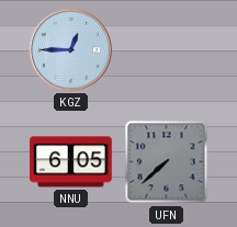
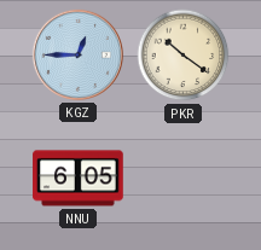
PKR: none -> 10:21
UFN: 7:38 -> none
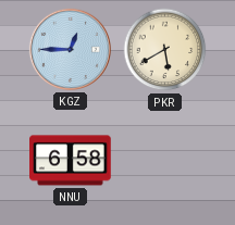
PKR: 10:21 -> 5:40
NNU: 6:05 -> 6:58
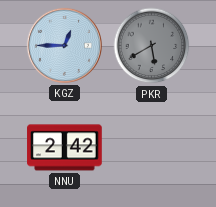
PKR dial: cream -> grey
NNU: 6:58 -> 2:42
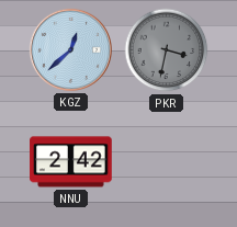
KGZ: 12:45 -> 12:38
PKR: 5:40 -> 3:32
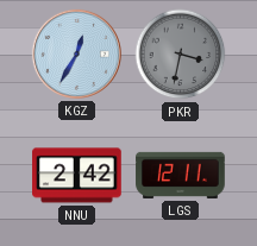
KGZ: 12:38 -> 12:35
LGS: none -> 12:11
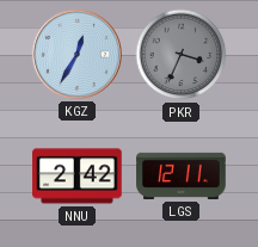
PKR: 3:32 -> 3:34
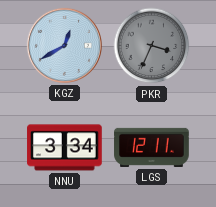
KGZ: 12:35 -> 12:40
NNU: 2:42 -> 3:34
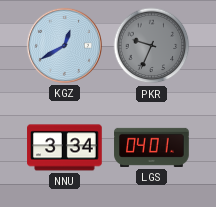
PKR: 3:34 -> 9:34
LGS: 12:11 -> 04:01
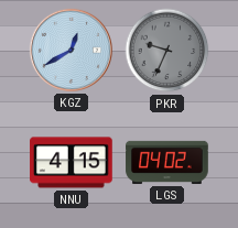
NNU: 3:34 -> 4:15
LGS: 04:01 -> 04:02
